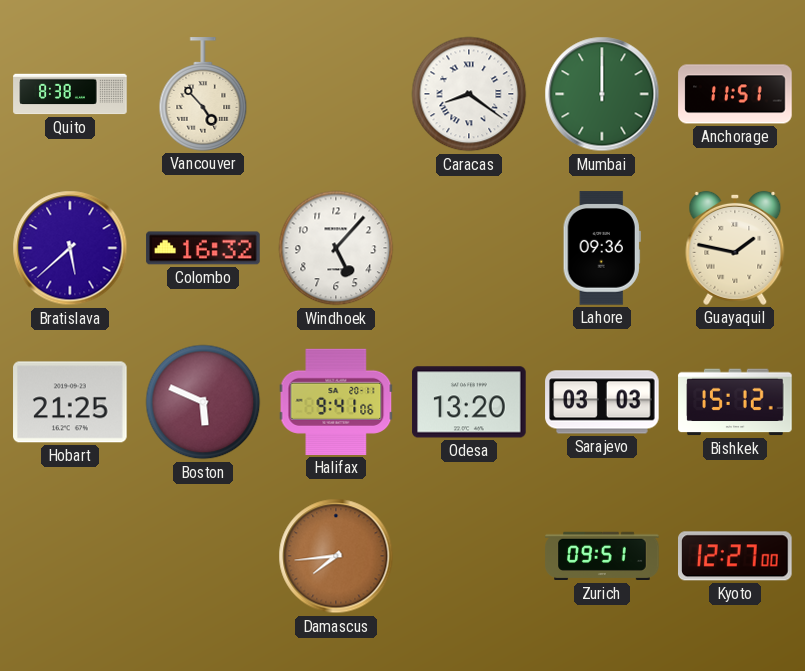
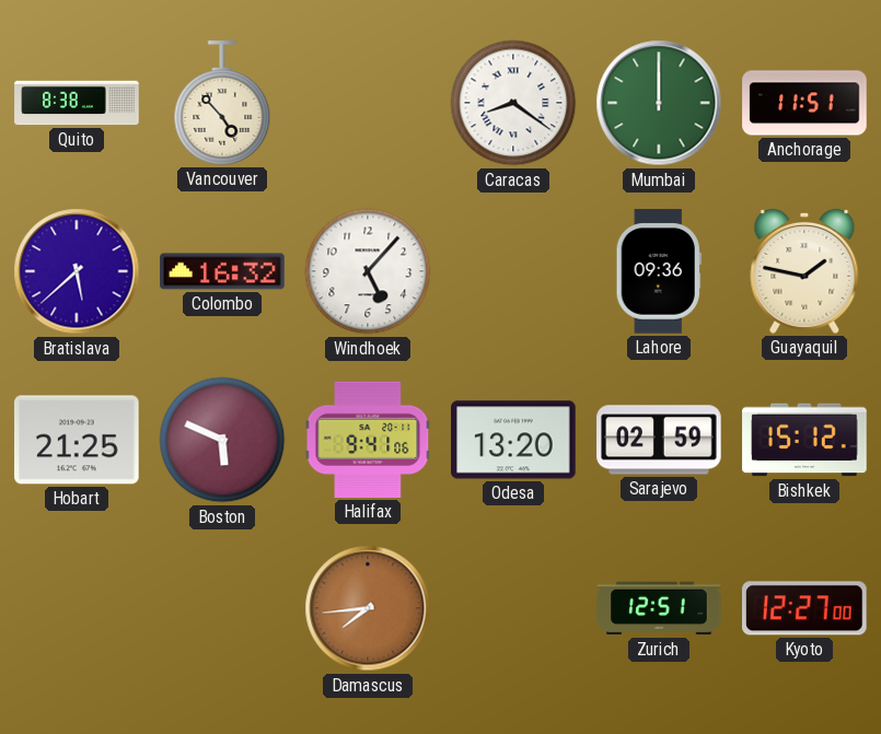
Sarajevo: 03:03 -> 02:59
Zurich: 09:51 -> 12:51
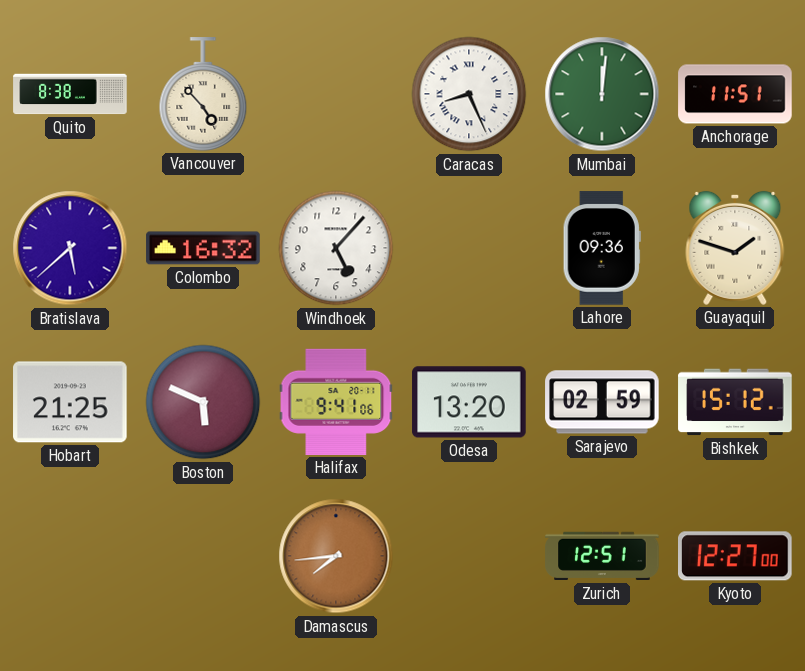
Caracas: 8:21 -> 8:26
Mumbai: 12:00 -> 12:01
Guayaquil: 1:47 -> 1:48
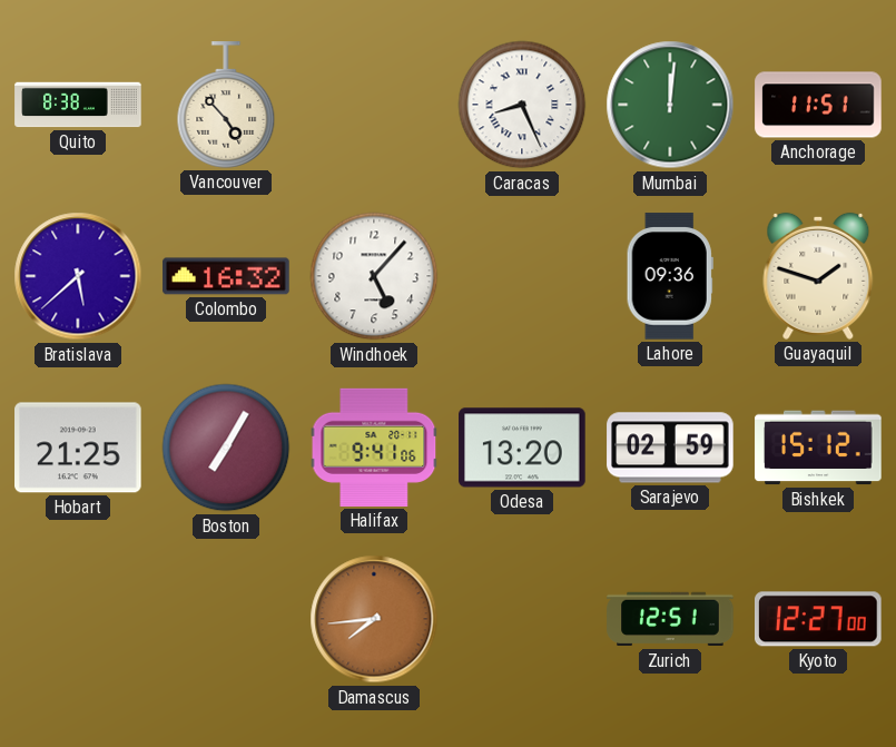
Boston: 5:49 -> 7:05
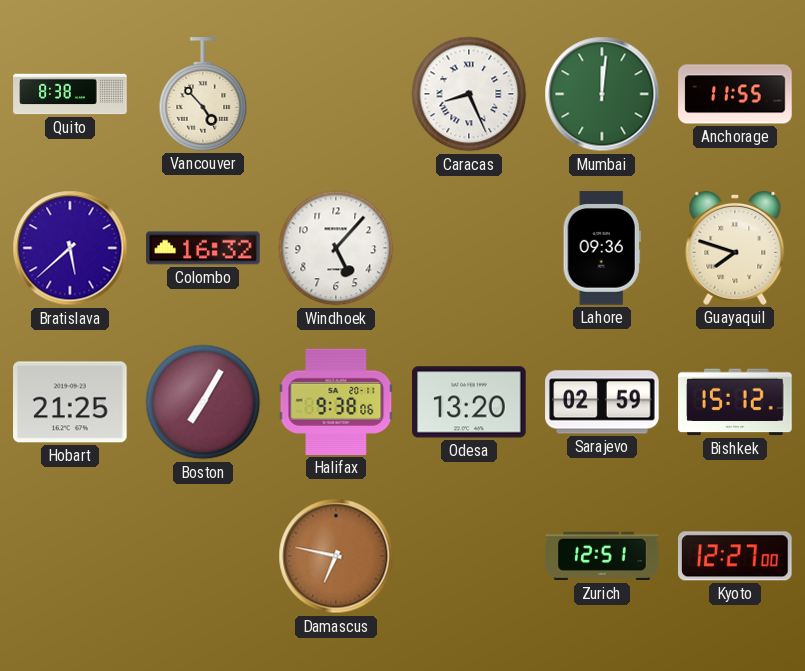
Anchorage: 11:51 -> 11:55
Guayaquil: 1:48 -> 7:48
Halifax: 9:41 -> 9:38
Damascus: 7:44 -> 6:47
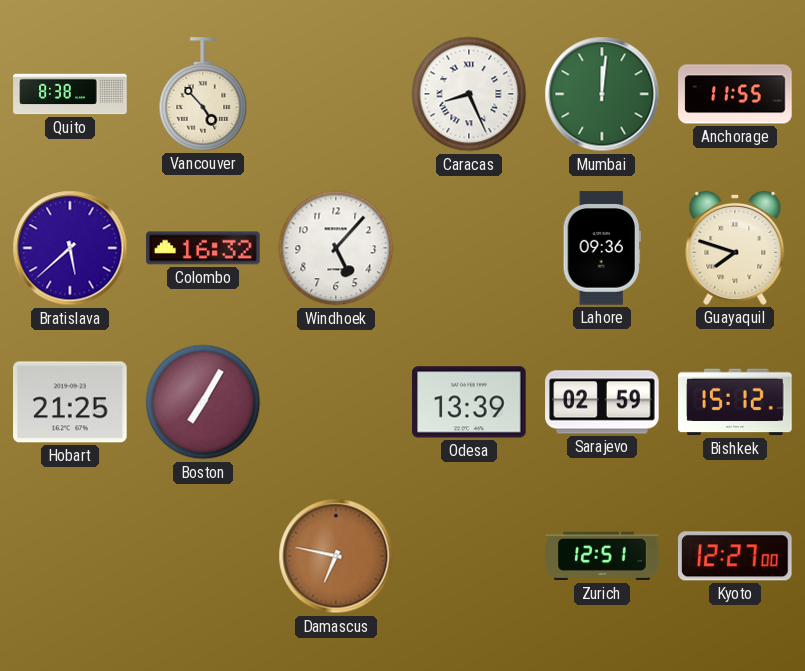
Halifax: 9:38 -> none
Odesa: 13:20 -> 13:39
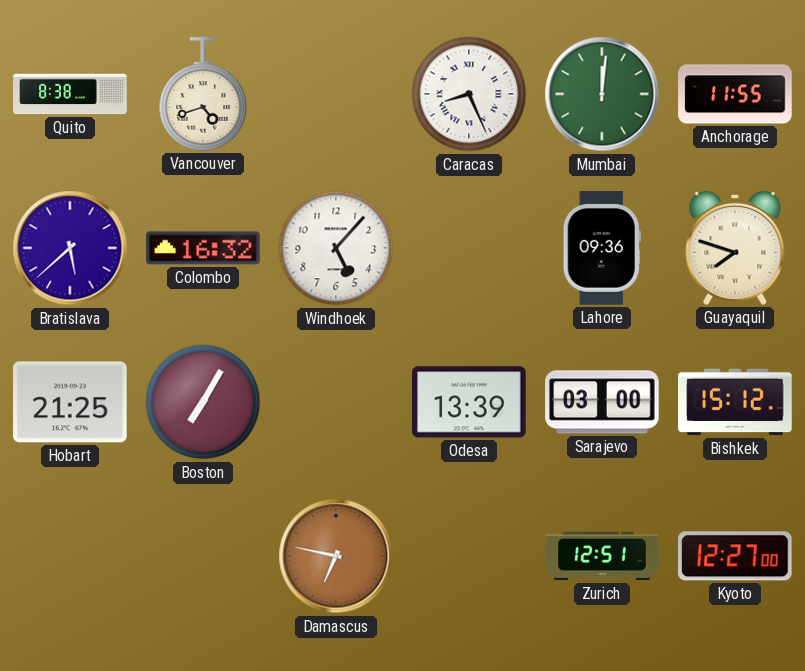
Vancouver: 4:53 -> 4:42
Sarajevo: 02:59 -> 03:00
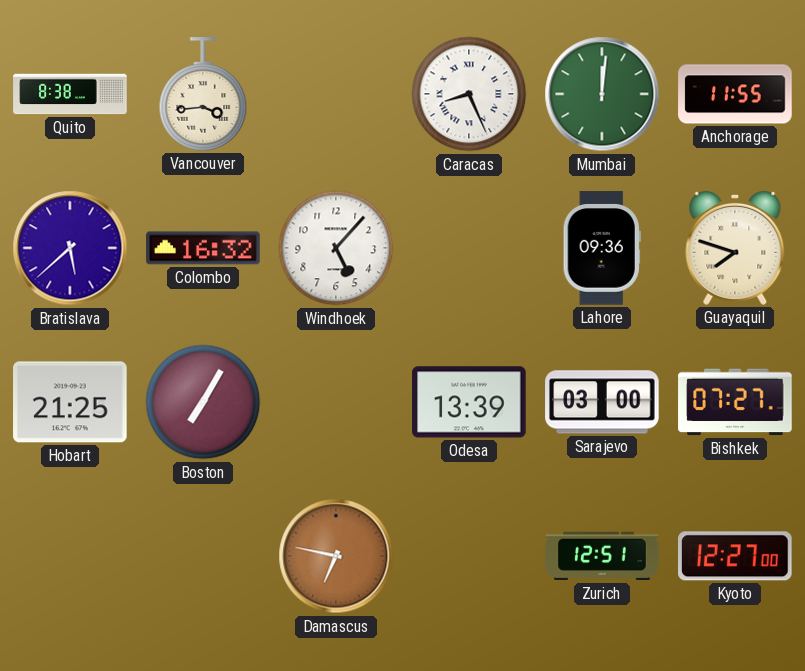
Vancouver: 4:42 -> 3:44
Bishkek: 15:12 -> 07:27
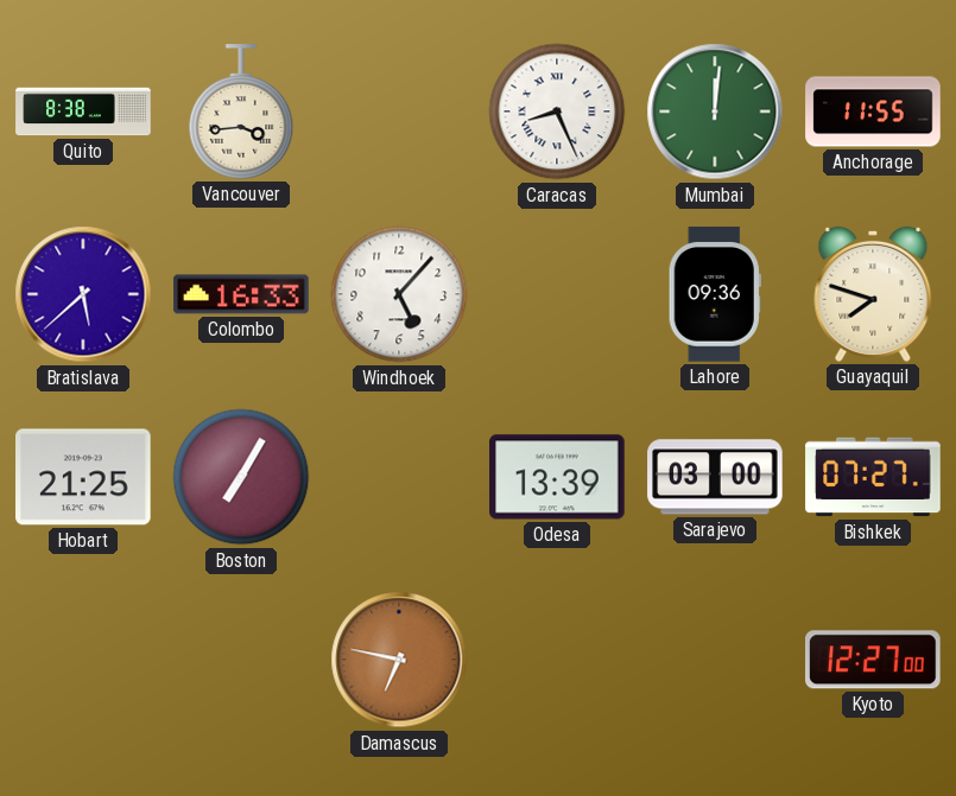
Colombo: 16:32 -> 16:33
Zurich: 12:51 -> none
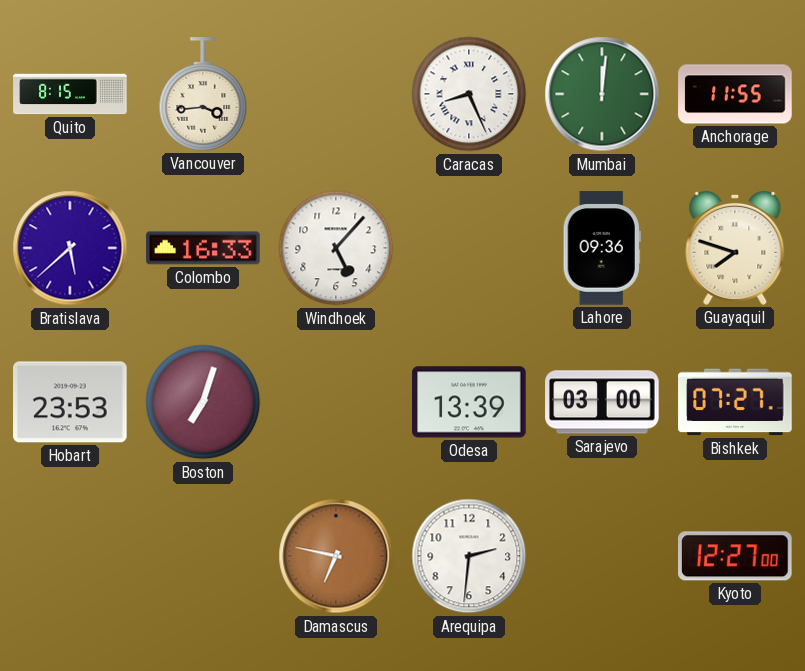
Quito: 8:38 -> 8:15
Hobart: 21:25 -> 23:53
Boston: 7:05 -> 7:03
Arequipa: none -> 2:31
